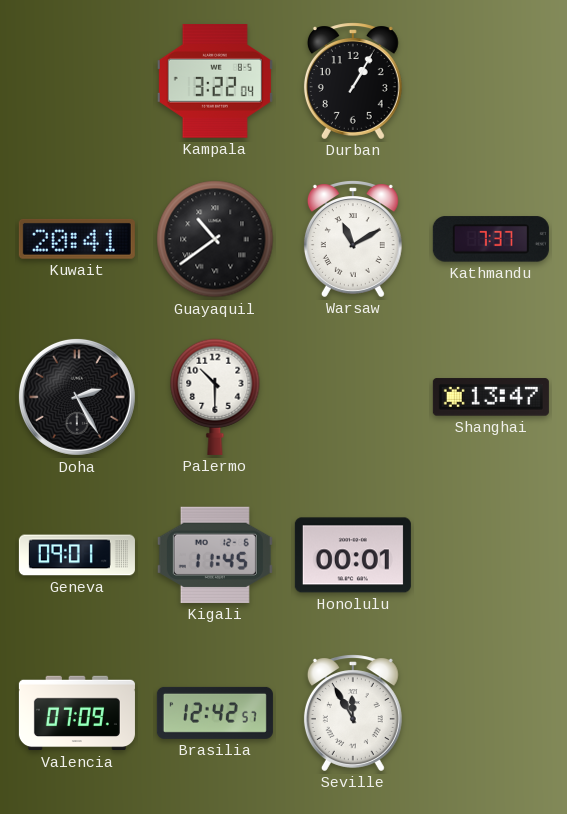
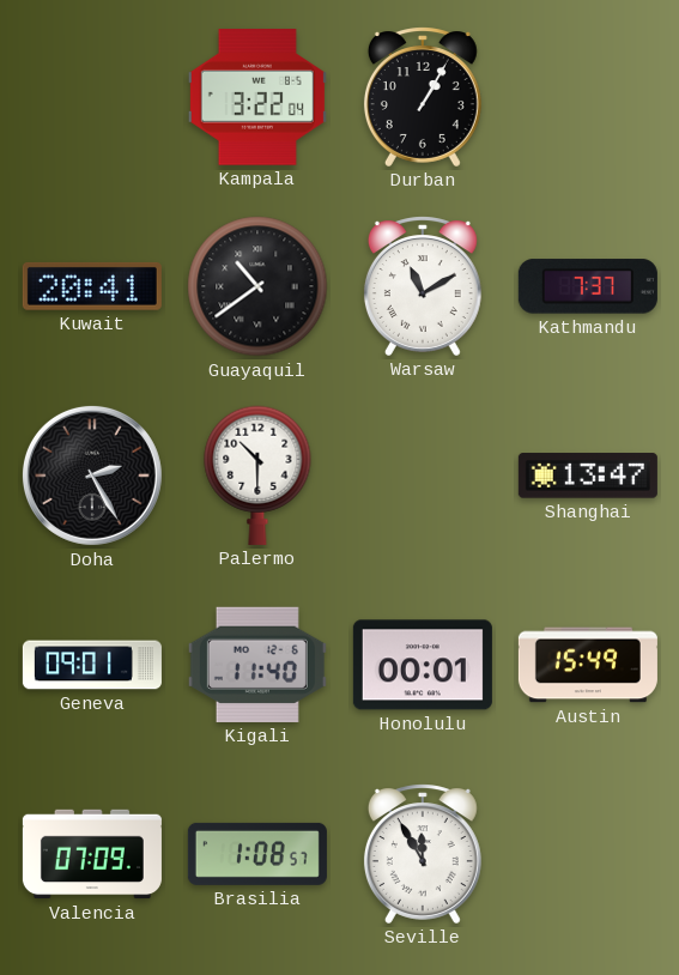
Kigali: 11:45 -> 11:40
Austin: none -> 15:49
Brasilia: 12:42 -> 1:08
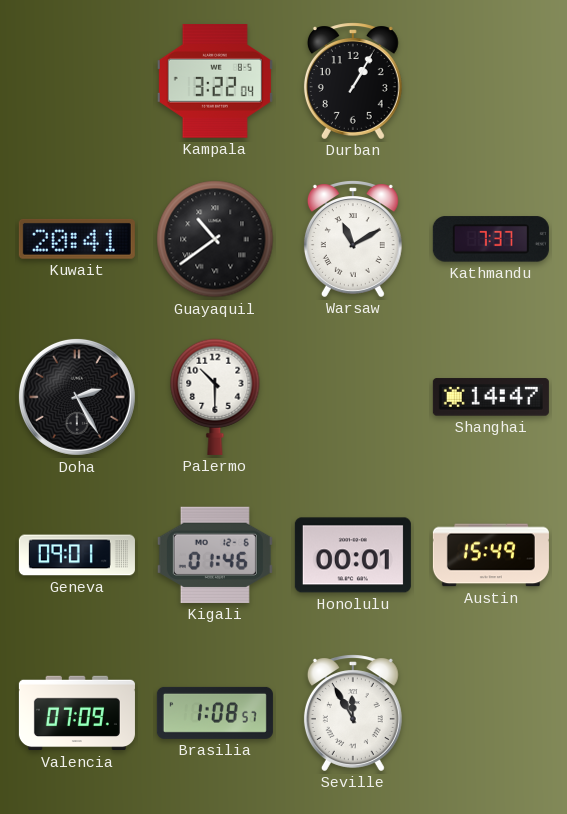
Shanghai: 13:47 -> 14:47
Kigali: 11:40 -> 01:46
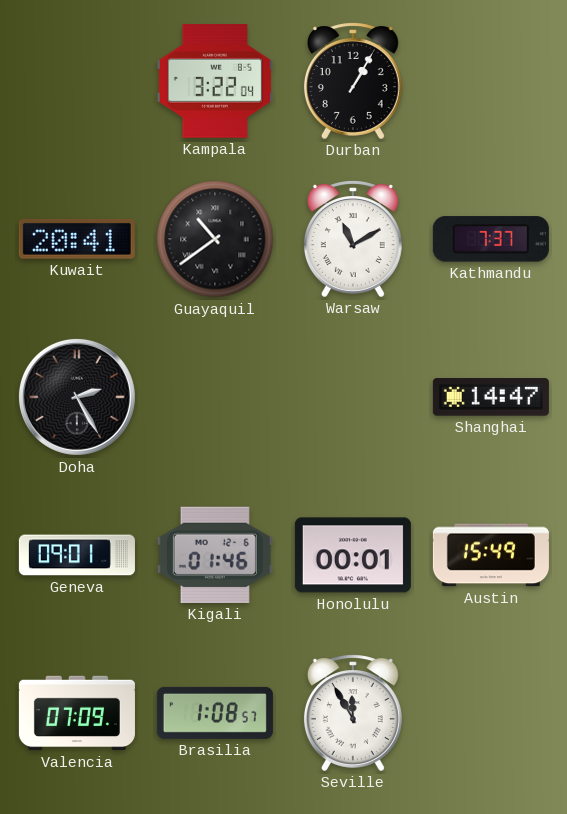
Palermo: 10:30 -> none
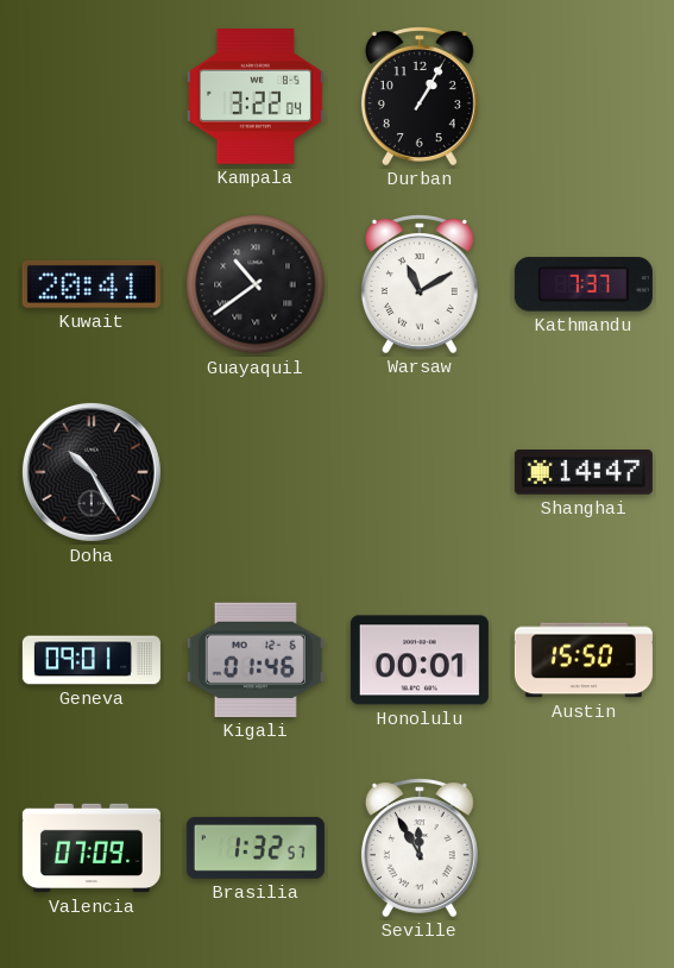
Doha: 2:25 -> 10:25
Austin: 15:49 -> 15:50
Brasilia: 1:08 -> 1:32
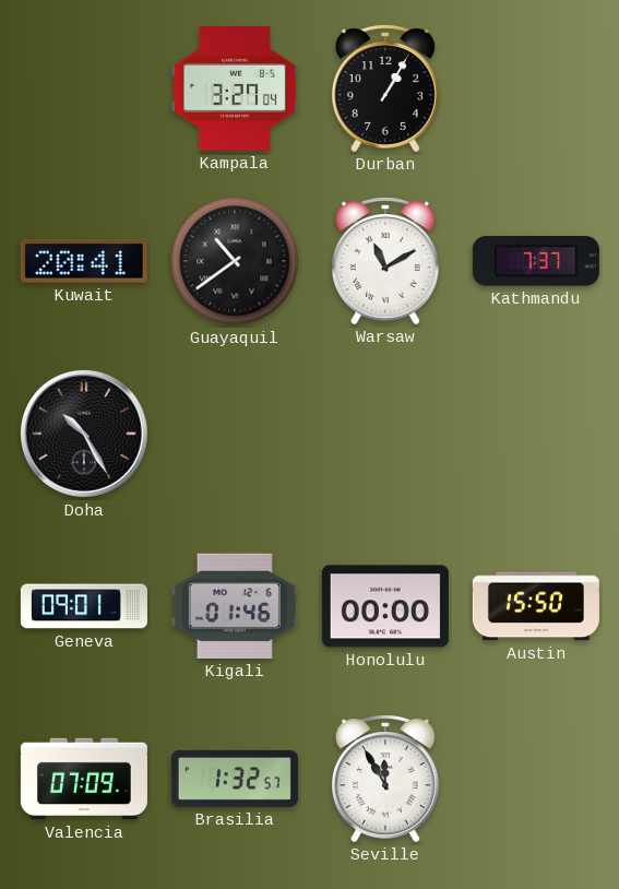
Kampala: 3:22 -> 3:27
Shanghai: 14:47 -> none
Honolulu: 00:01 -> 00:00
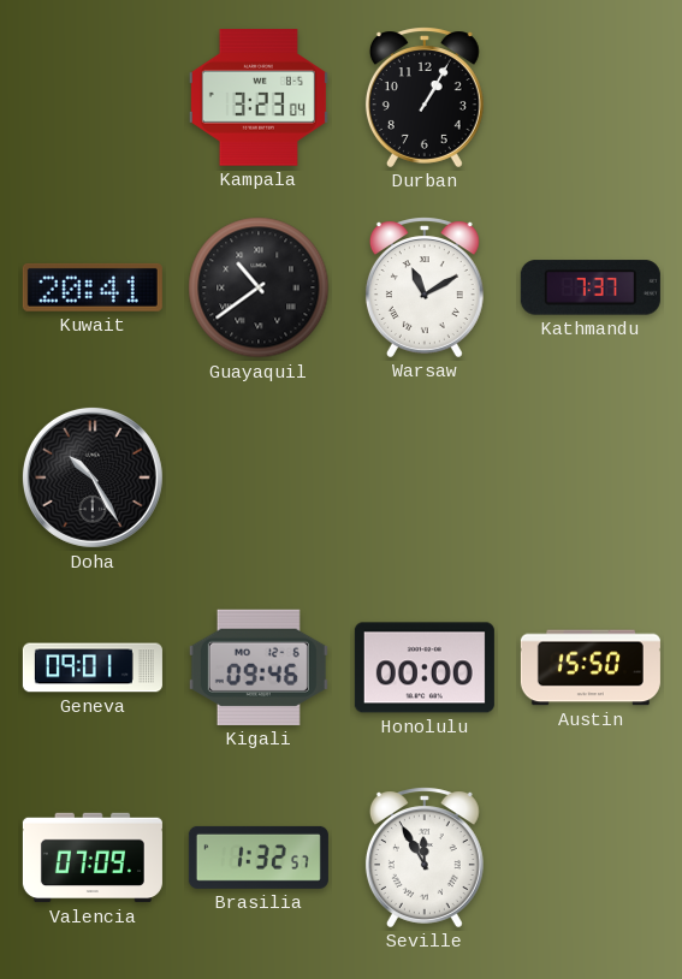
Kampala: 3:27 -> 3:23
Kigali: 01:46 -> 09:46
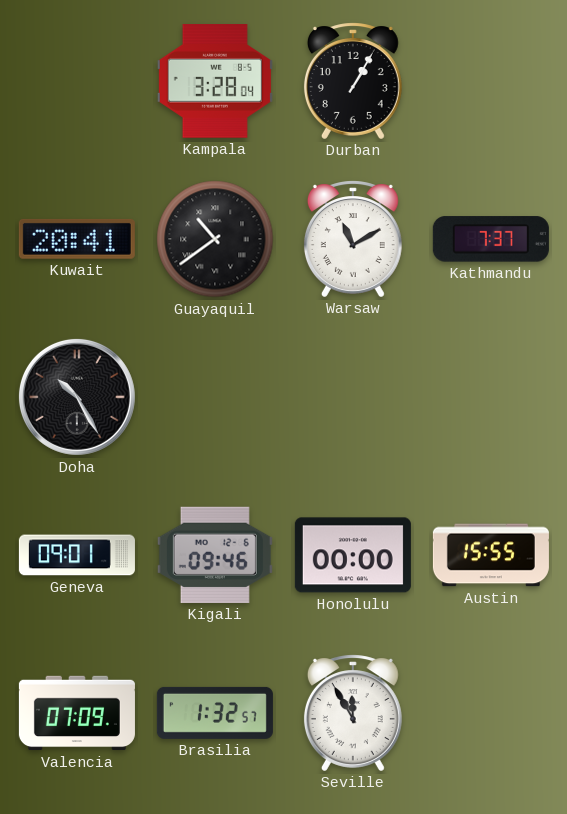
Kampala: 3:23 -> 3:28
Austin: 15:50 -> 15:55
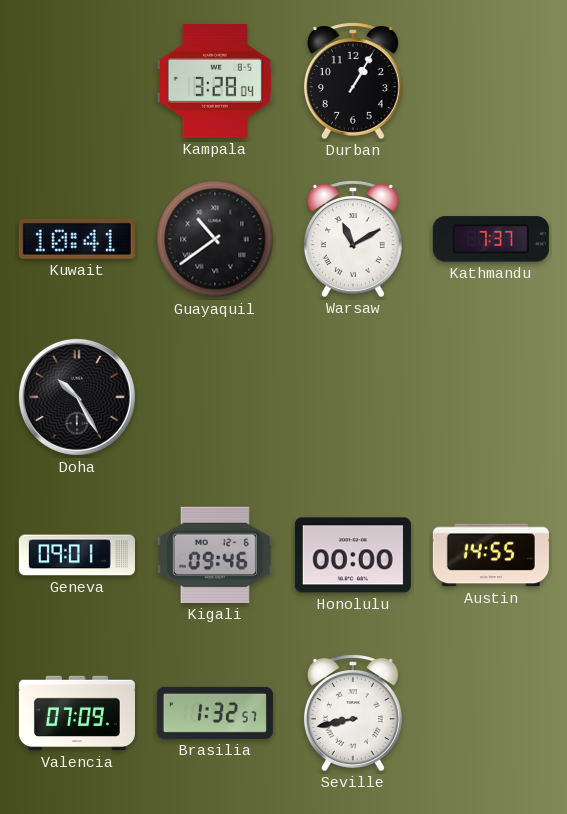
Kuwait: 20:41 -> 10:41
Austin: 15:55 -> 14:55
Seville: 11:55 -> 8:43
